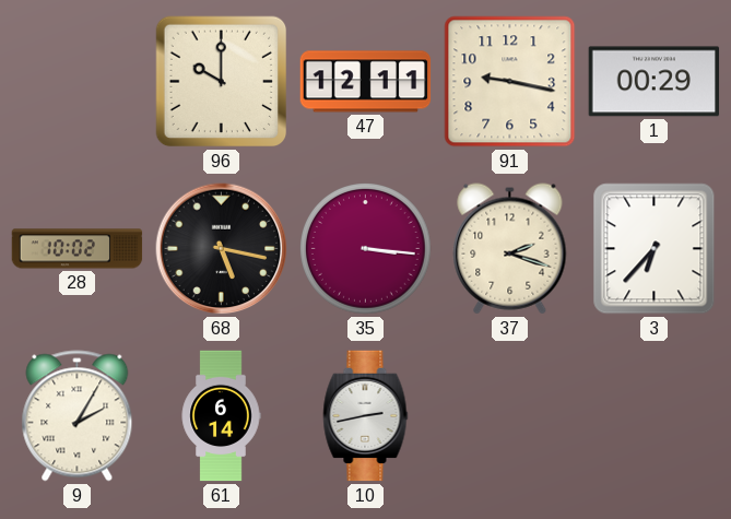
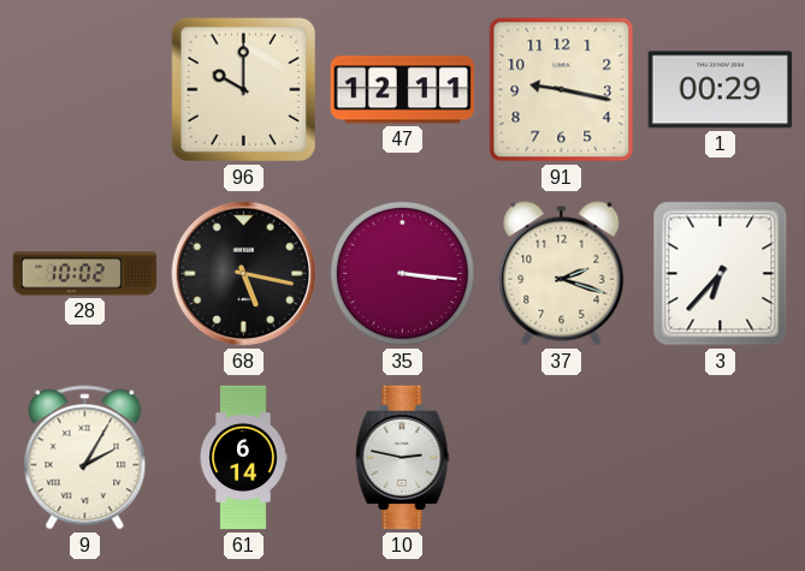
10: 2:43 -> 2:47
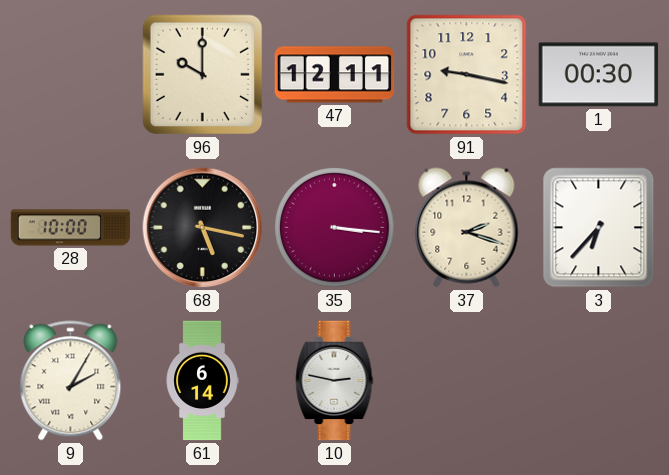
1: 00:29 -> 00:30
28: 10:02 -> 10:00
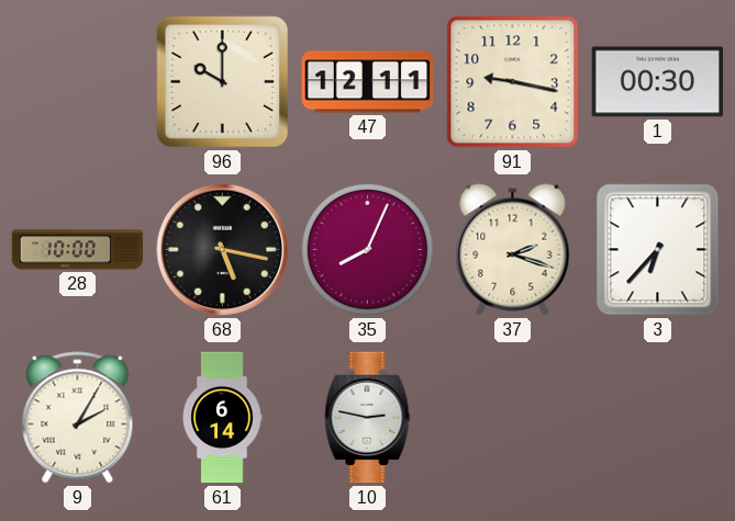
35: 3:16 -> 8:04
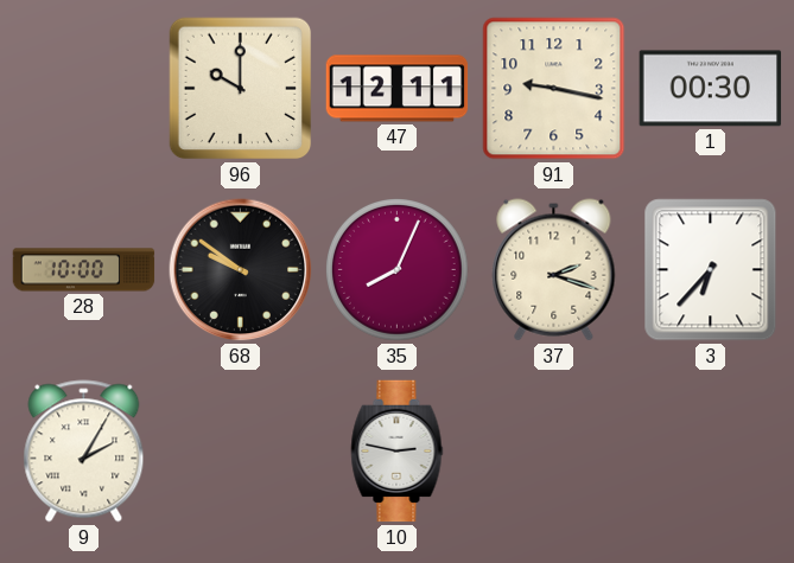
68: 5:17 -> 9:51
61: 6:14 -> none
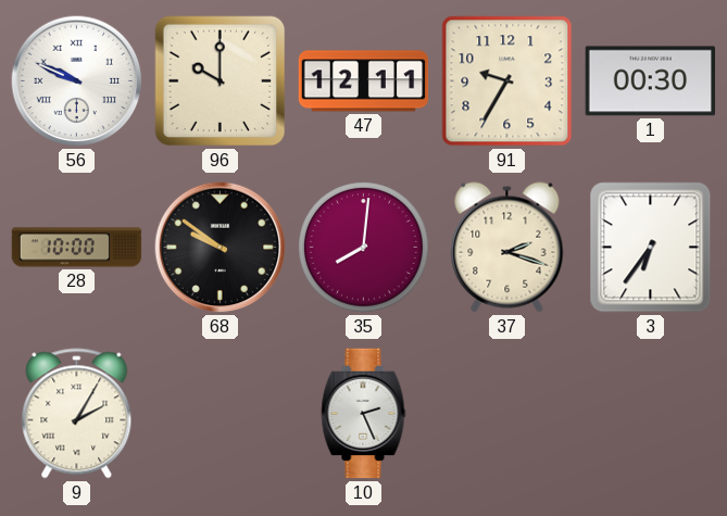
56: none -> 9:49
91: 9:17 -> 9:35
35: 8:04 -> 8:01
3: 6:37 -> 6:36
10: 2:47 -> 2:26
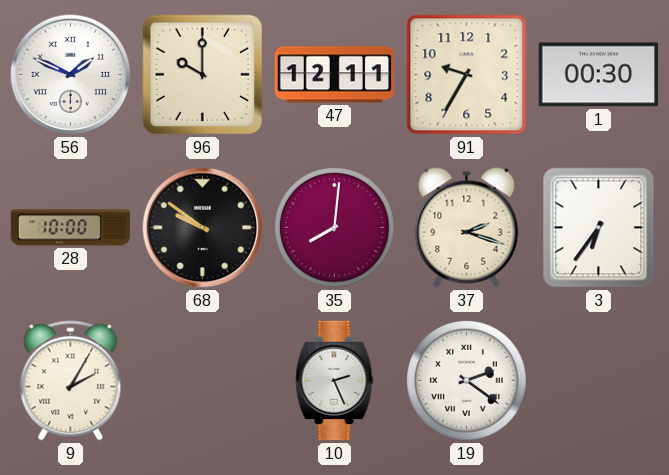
56: 9:49 -> 1:49
19: none -> 2:21
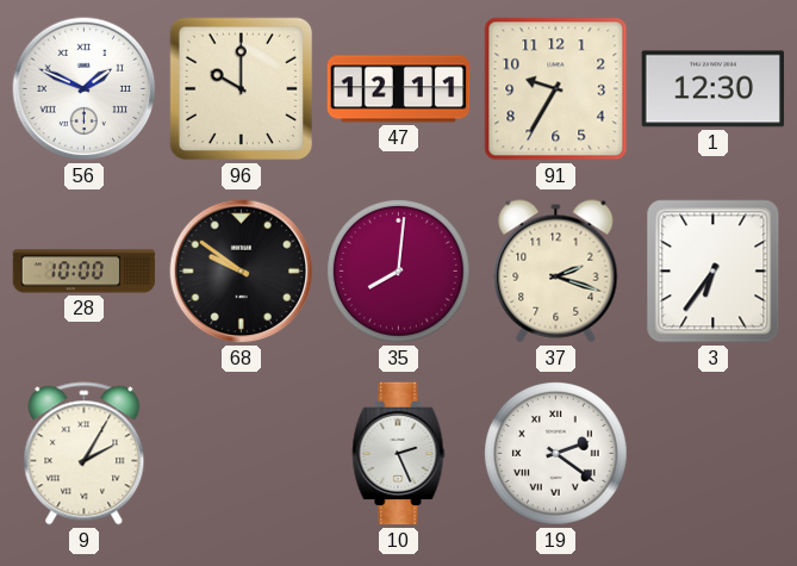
1: 00:30 -> 12:30
